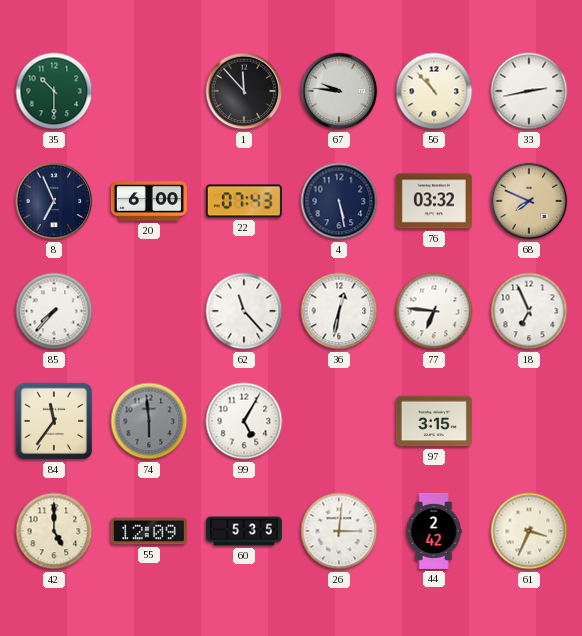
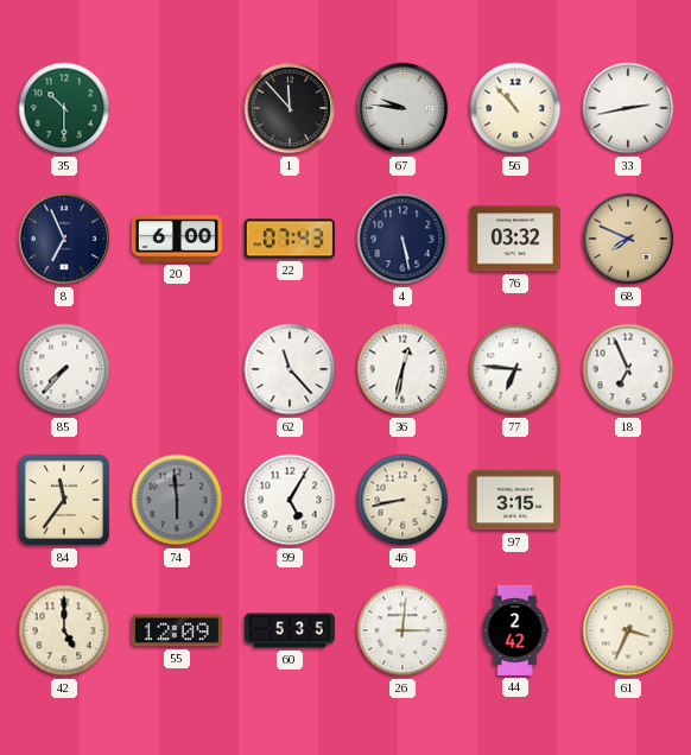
46: none -> 8:43
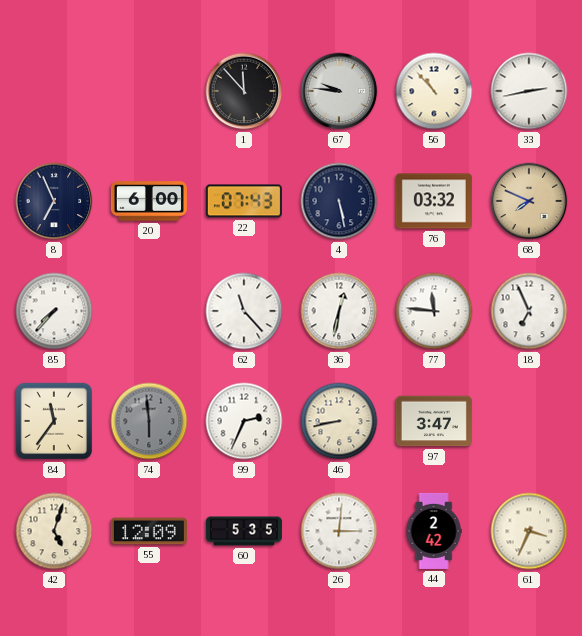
35: 10:30 -> none
77: 6:46 -> 11:46
99: 5:05 -> 2:34
97: 3:15 -> 3:47
42: 5:00 -> 5:03
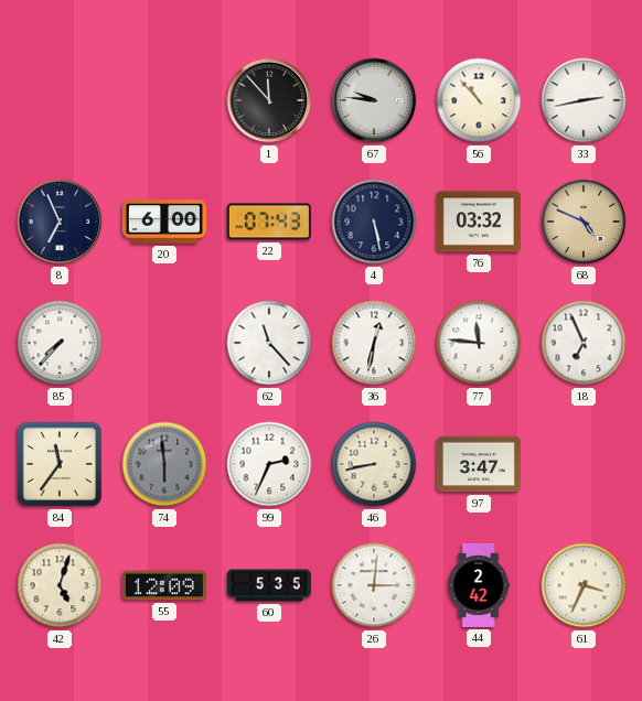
68: 7:49 -> 4:49
